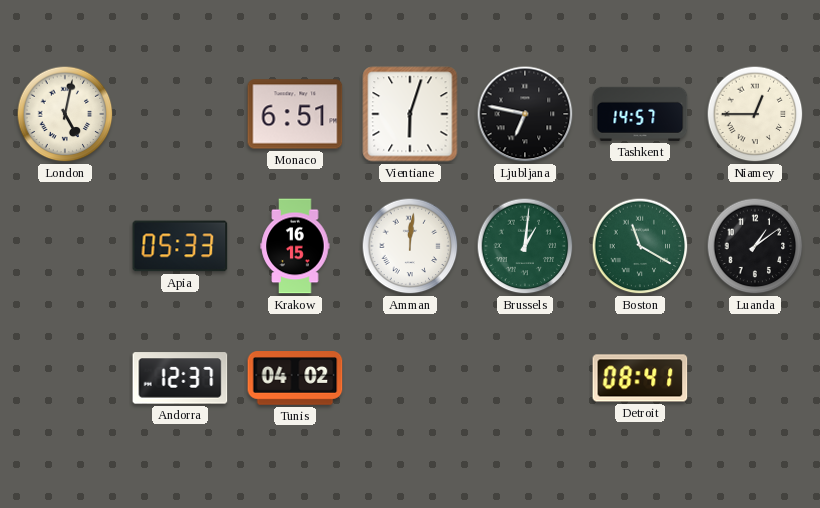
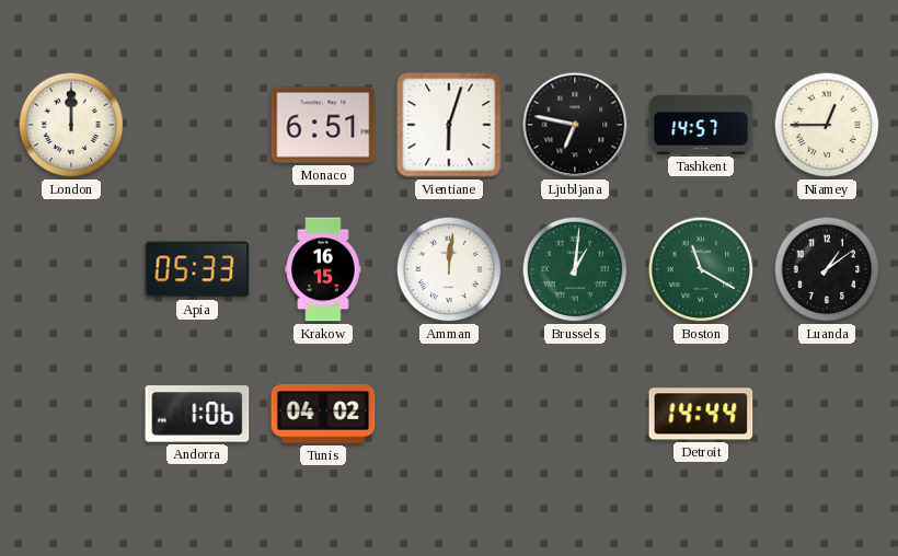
London: 5:02 -> 12:00
Andorra: 12:37 -> 1:06
Detroit: 08:41 -> 14:44
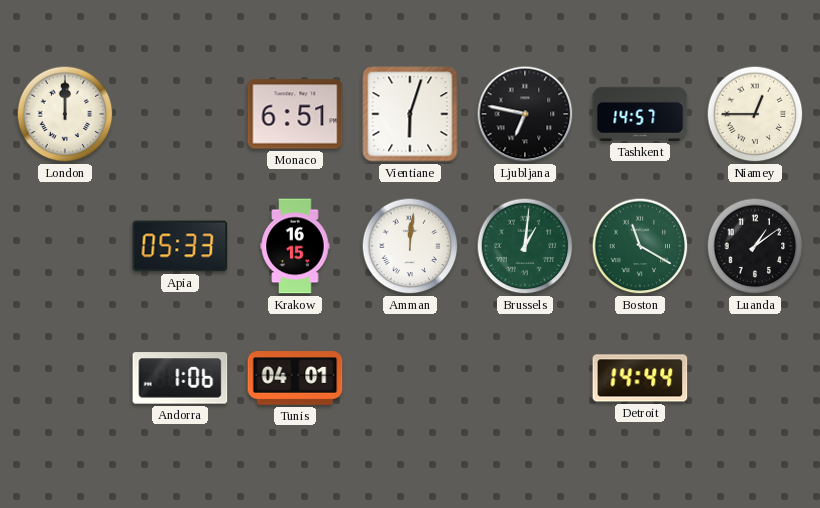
Tunis: 04:02 -> 04:01
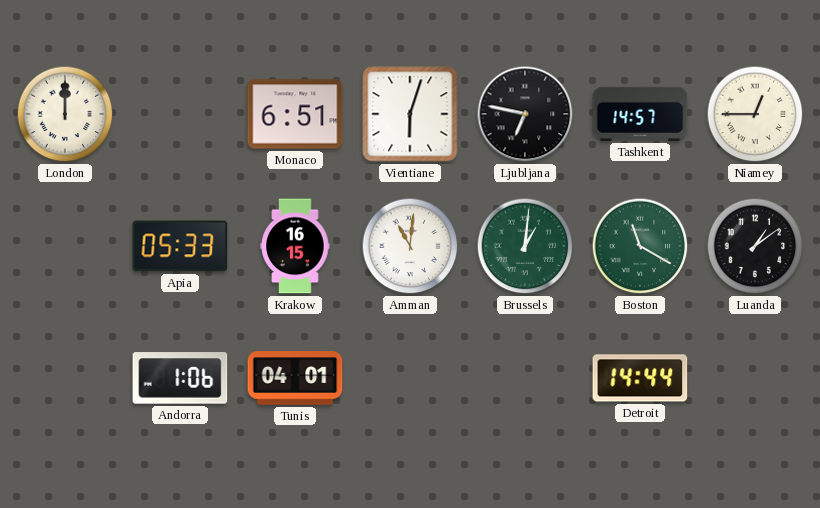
Amman: 12:01 -> 11:01
